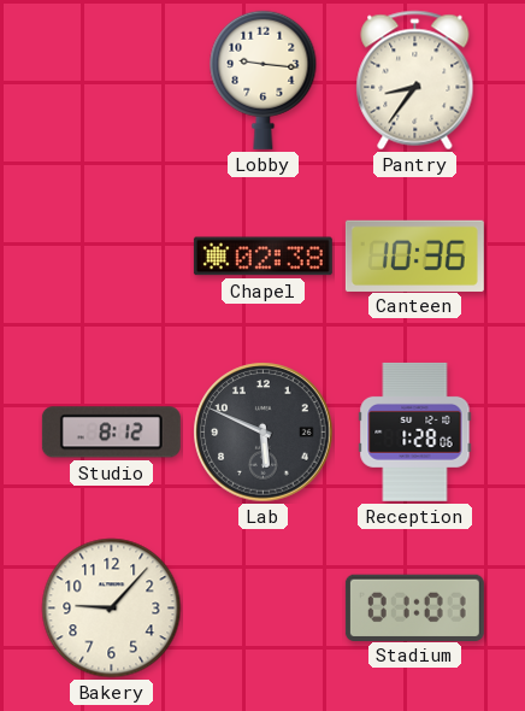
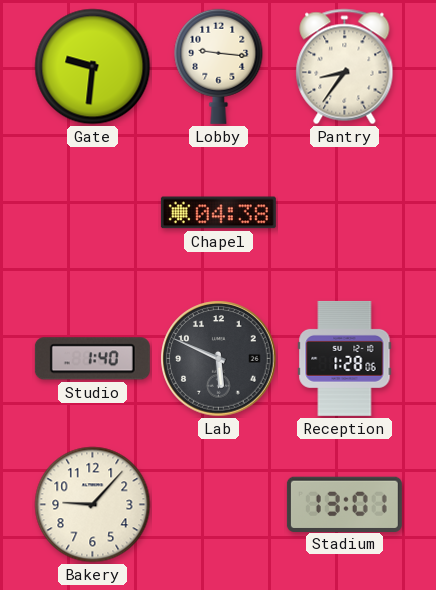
Gate: none -> 9:31
Chapel: 02:38 -> 04:38
Canteen: 10:36 -> none
Studio: 8:12 -> 1:40
Stadium: 01:01 -> 13:01
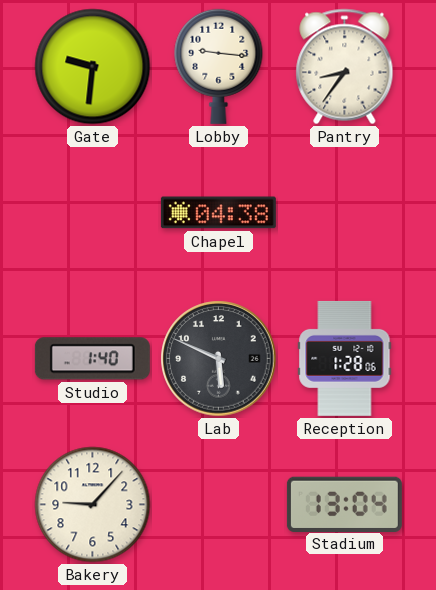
Stadium: 13:01 -> 13:04
